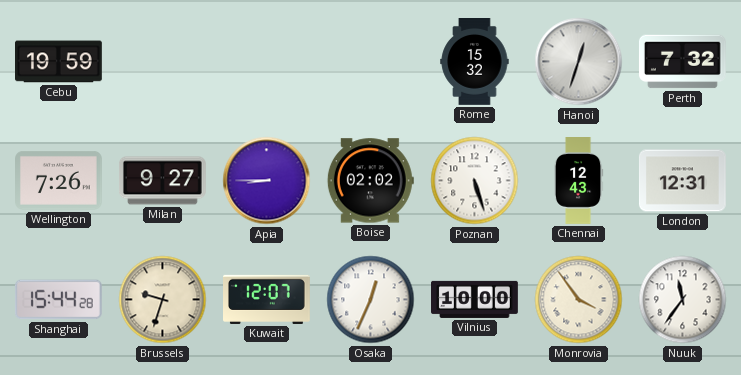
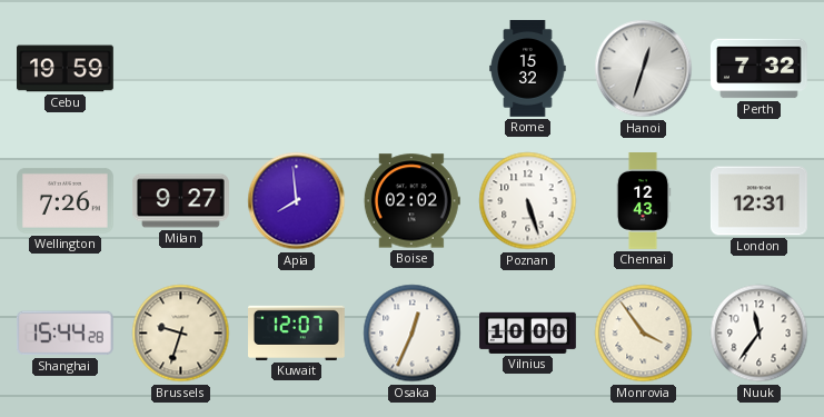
Apia: 8:45 -> 7:59
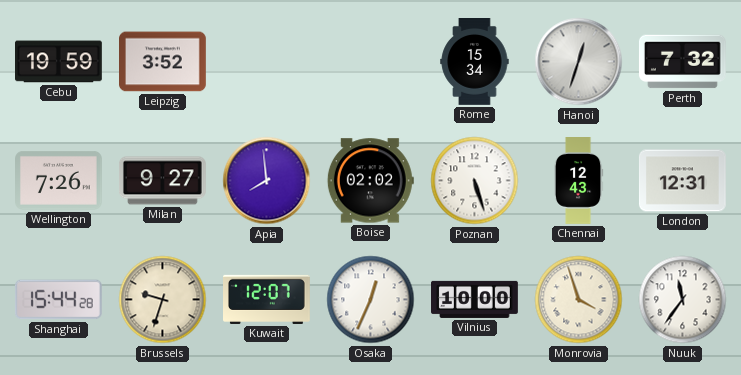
Leipzig: none -> 3:52
Rome: 15:32 -> 15:34
Monrovia: 3:54 -> 3:57
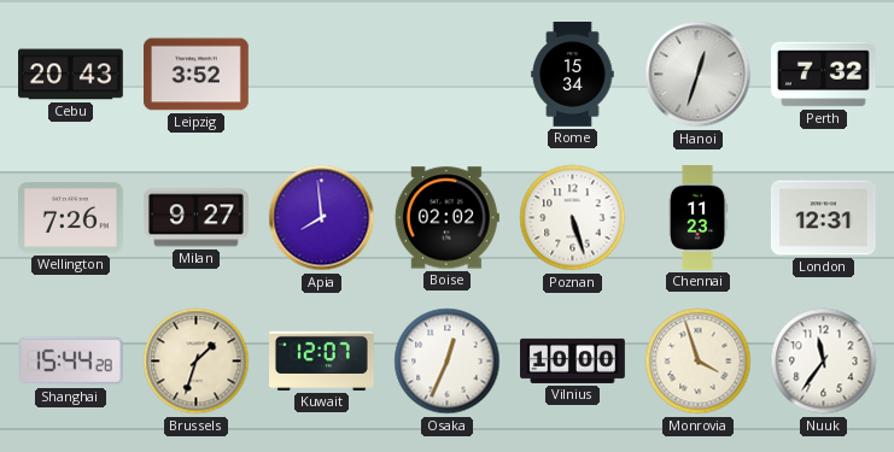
Cebu: 19:59 -> 20:43
Chennai: 12:43 -> 11:23
Brussels: 9:33 -> 1:33
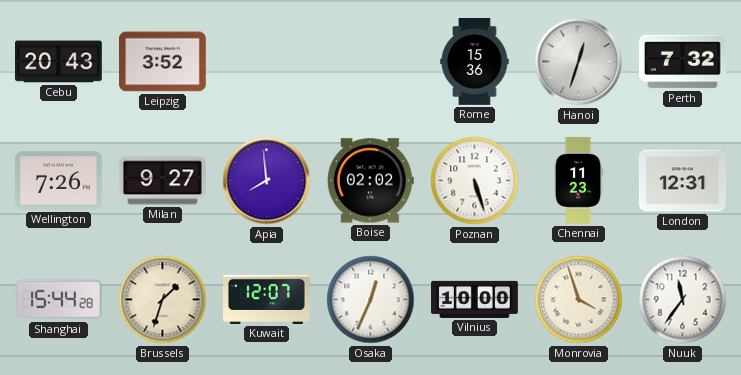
Rome: 15:34 -> 15:36
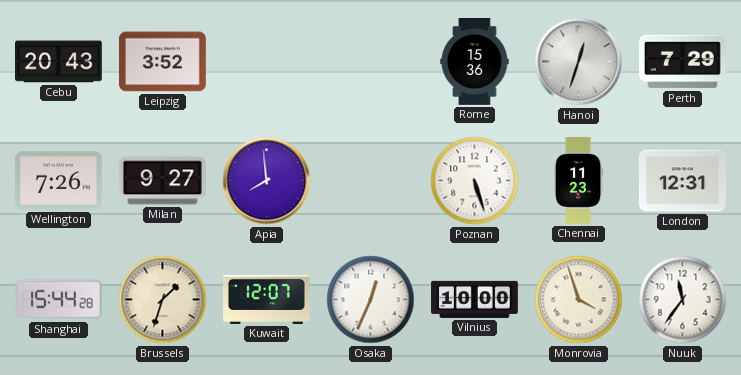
Perth: 7:32 -> 7:29
Boise: 02:02 -> none
